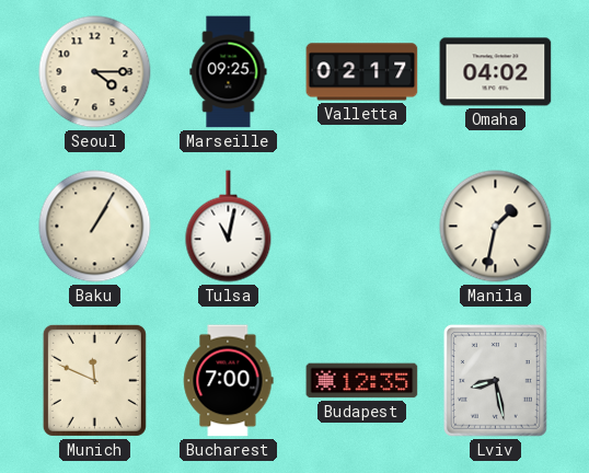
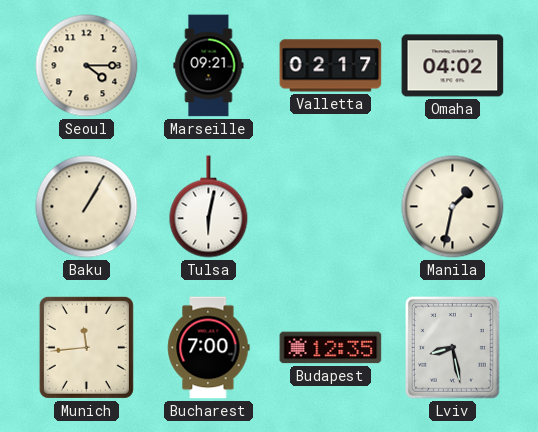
Marseille: 09:25 -> 09:21
Tulsa: 11:02 -> 6:02
Munich: 11:49 -> 11:44
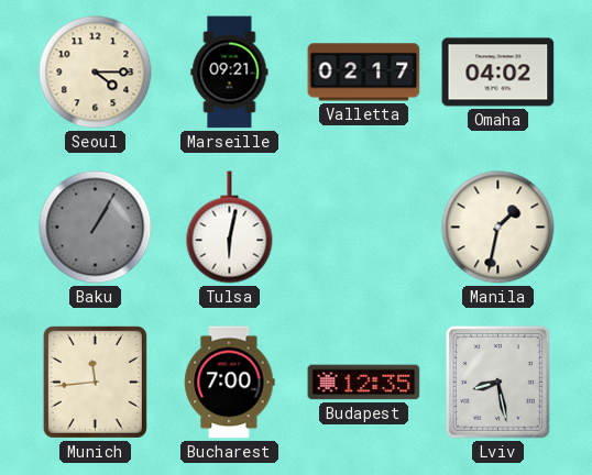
Baku dial: cream -> grey
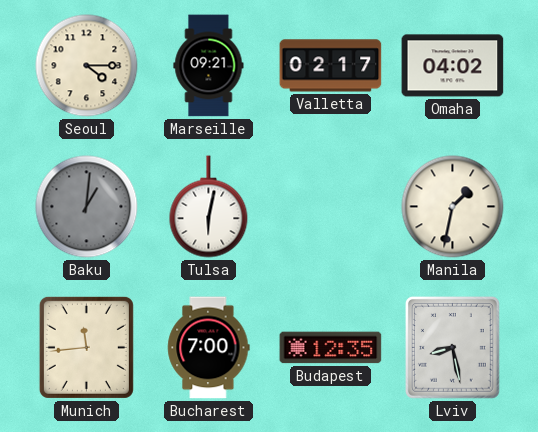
Baku: 1:05 -> 1:01
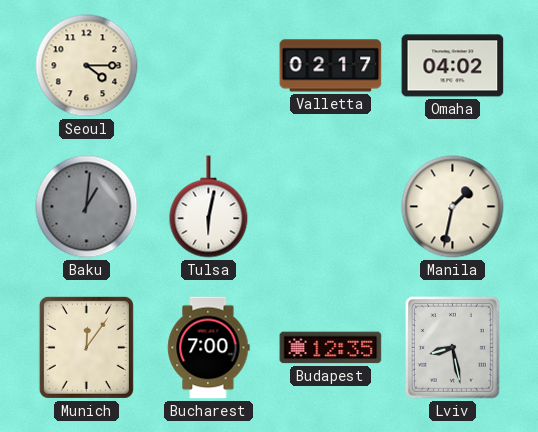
Marseille: 09:21 -> none
Munich: 11:44 -> 12:06
